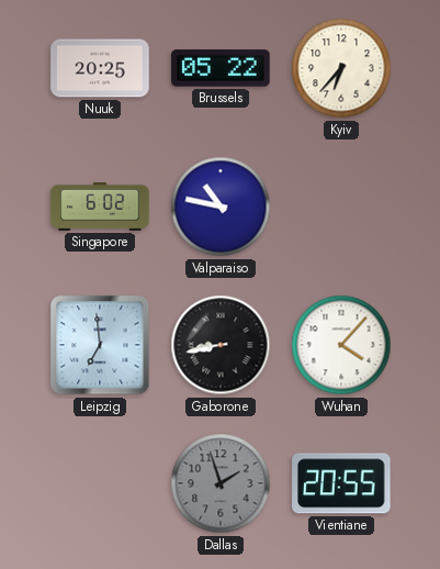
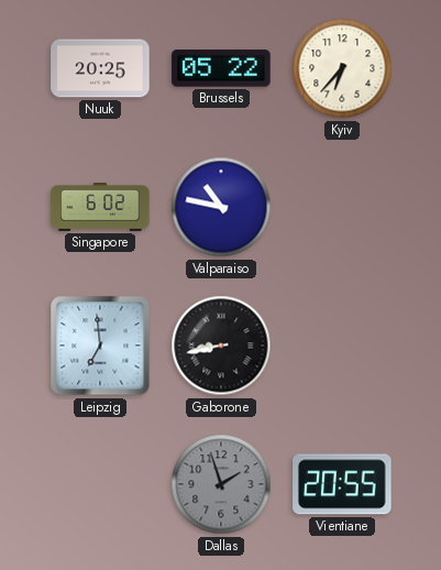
Wuhan: 4:07 -> none
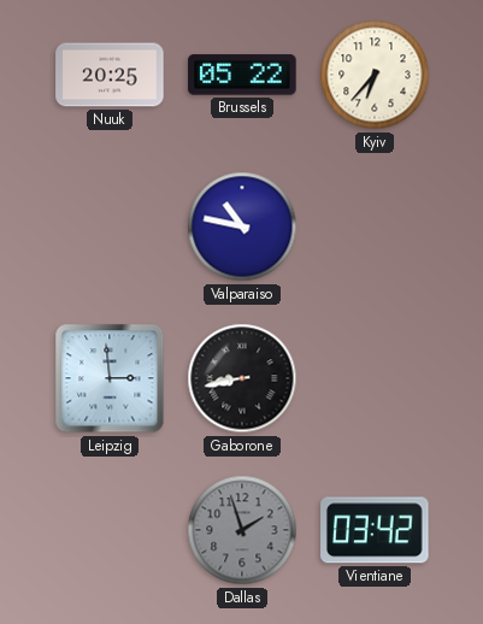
Singapore: 6:02 -> none
Leipzig: 6:59 -> 2:59
Vientiane: 20:55 -> 03:42
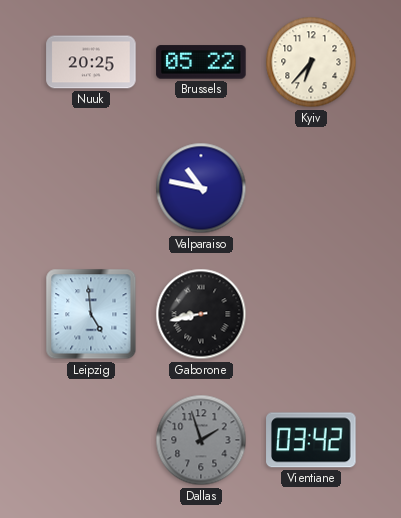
Leipzig: 2:59 -> 4:59
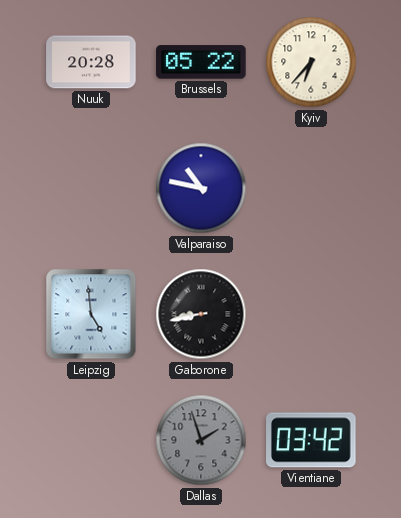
Nuuk: 20:25 -> 20:28
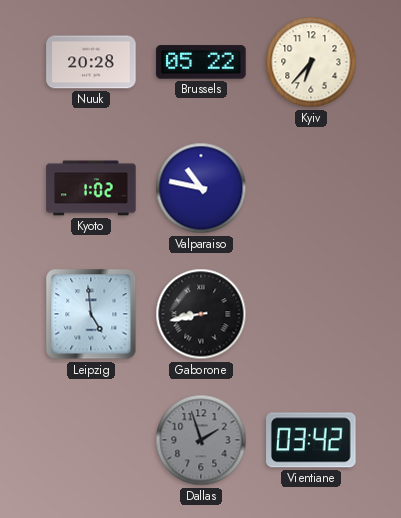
Kyoto: none -> 1:02
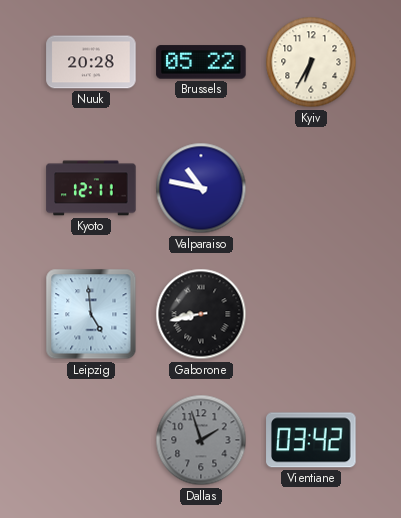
Kyiv: 6:37 -> 6:35
Kyoto: 1:02 -> 12:11
